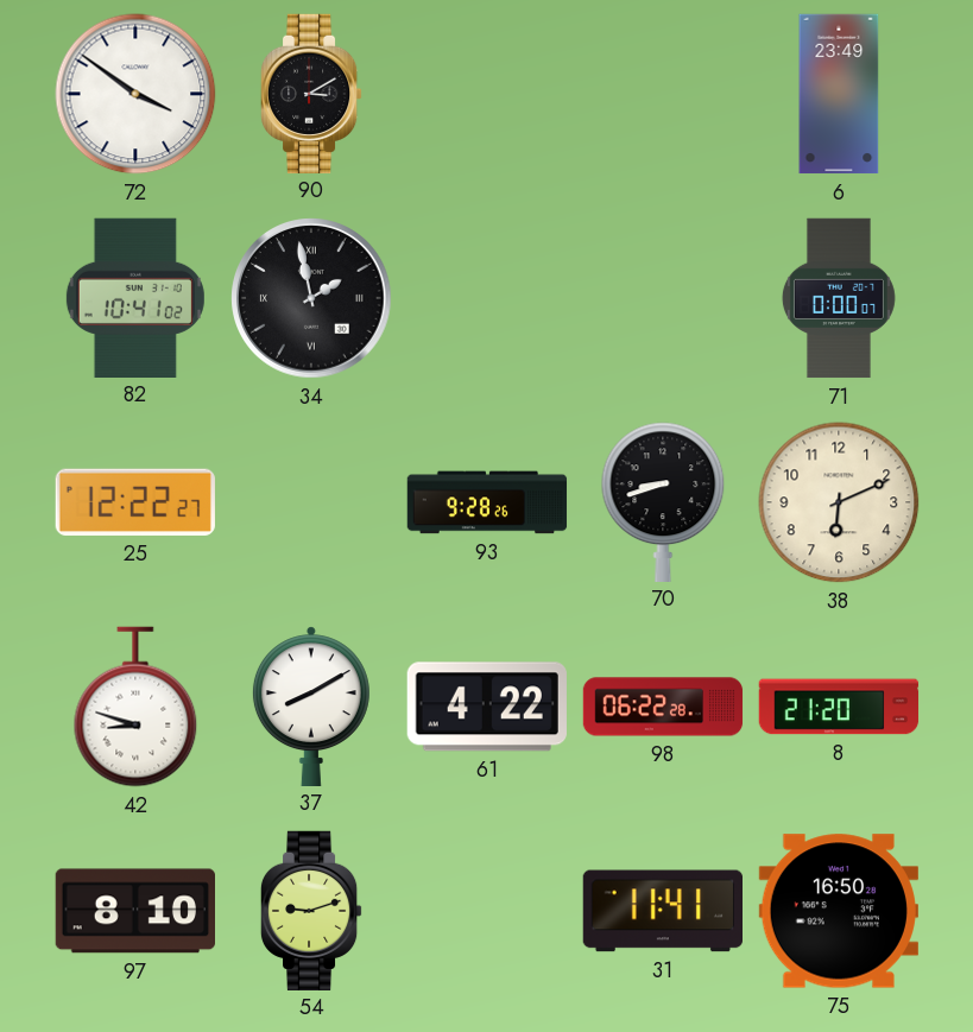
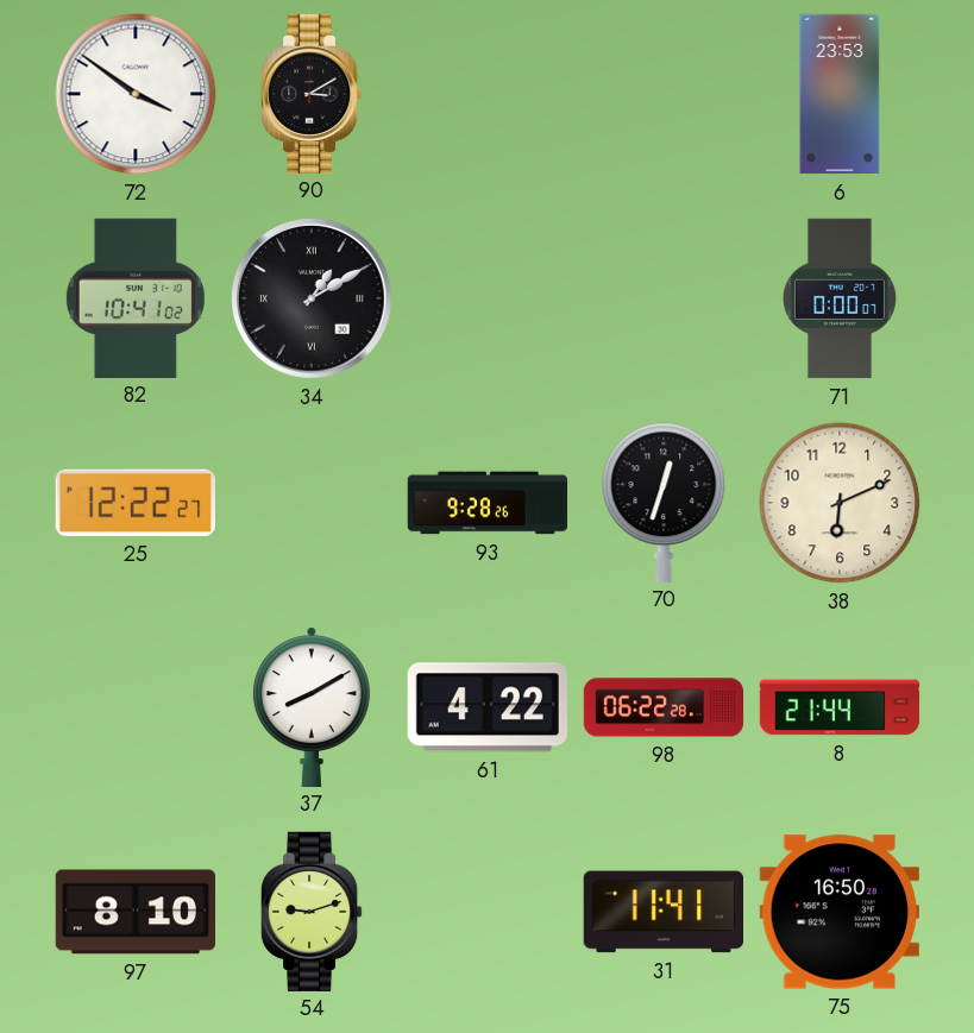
6: 23:49 -> 23:53
34: 1:58 -> 1:10
70: 8:42 -> 12:33
42: 8:48 -> none
8: 21:20 -> 21:44
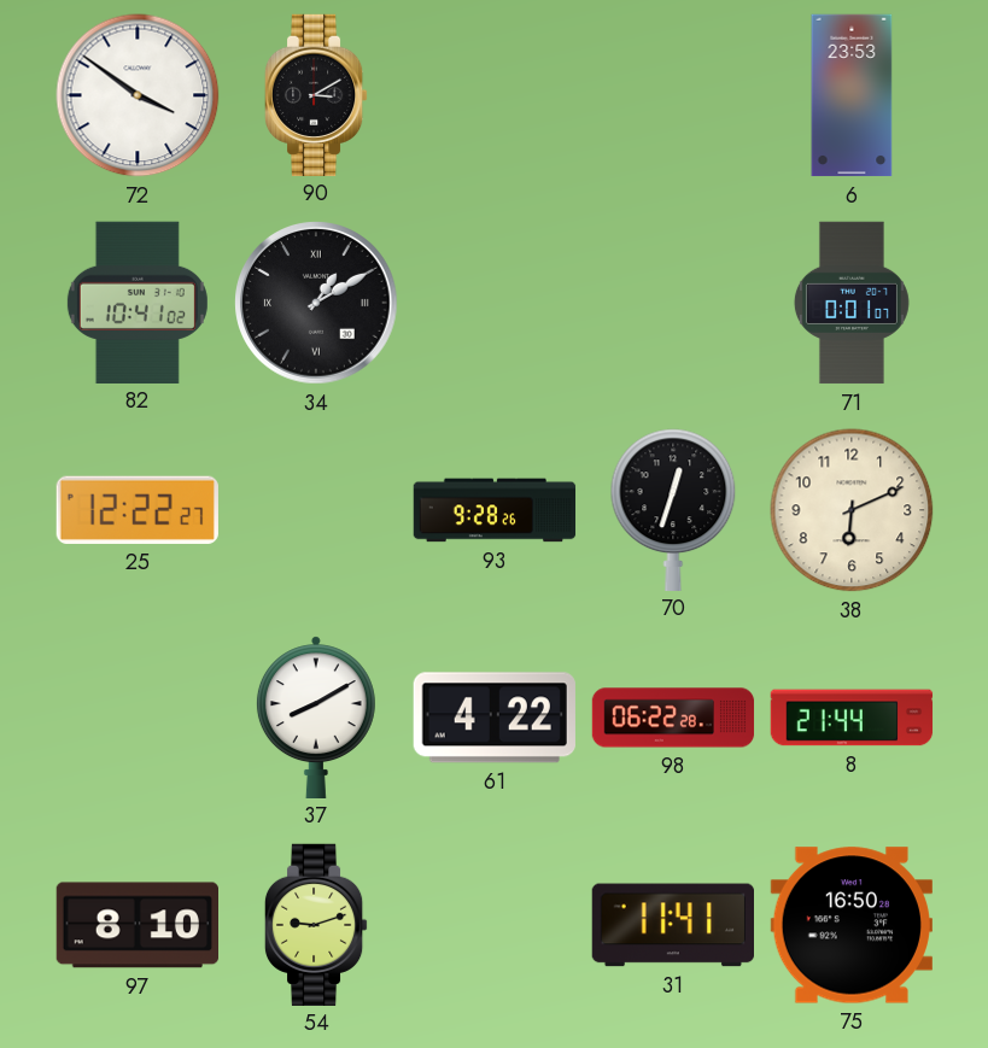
71: 0:00 -> 0:01
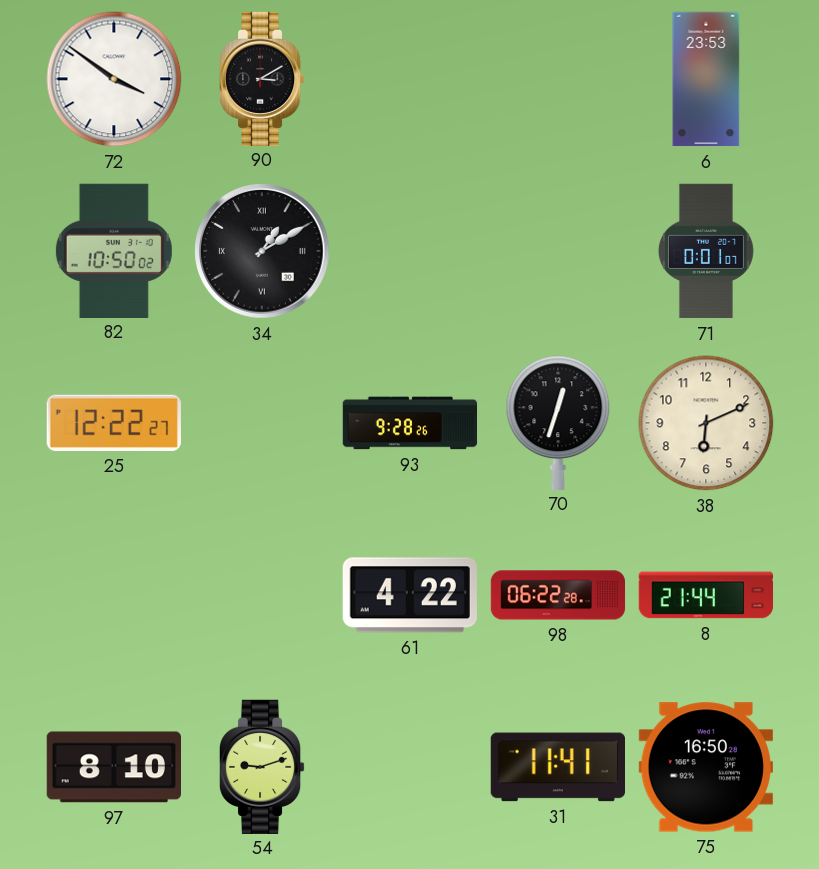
82: 10:41 -> 10:50
37: 8:10 -> none
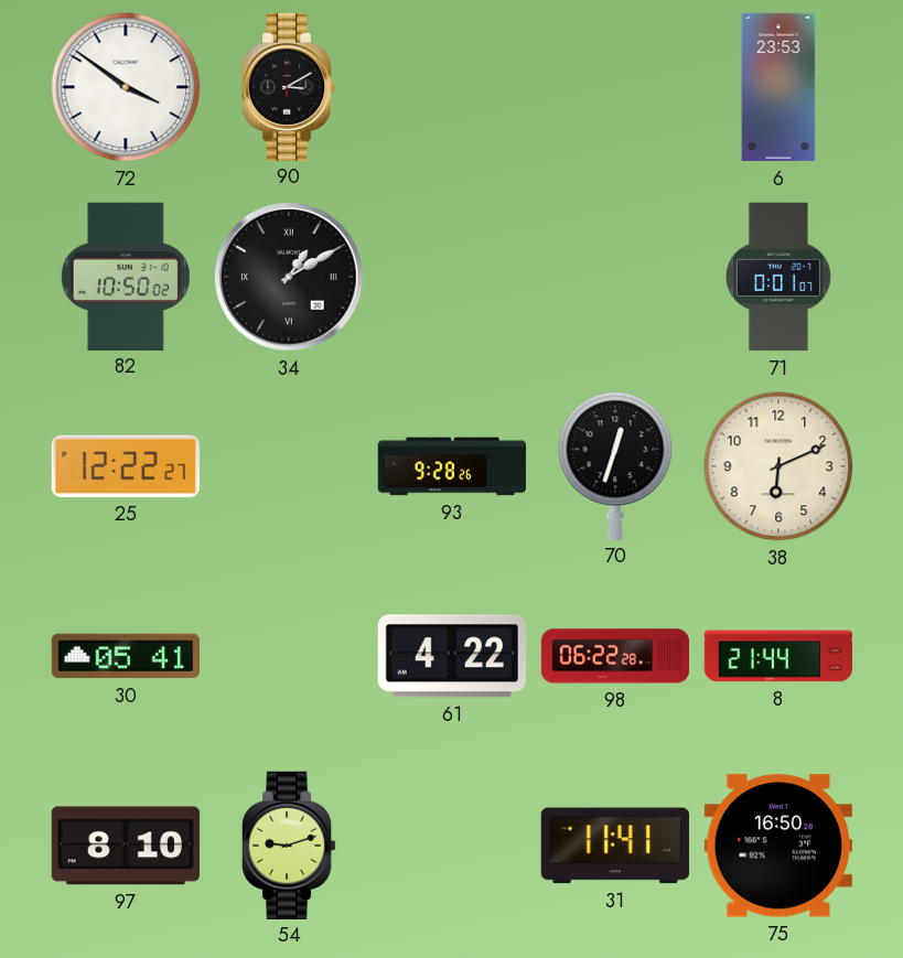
30: none -> 05:41
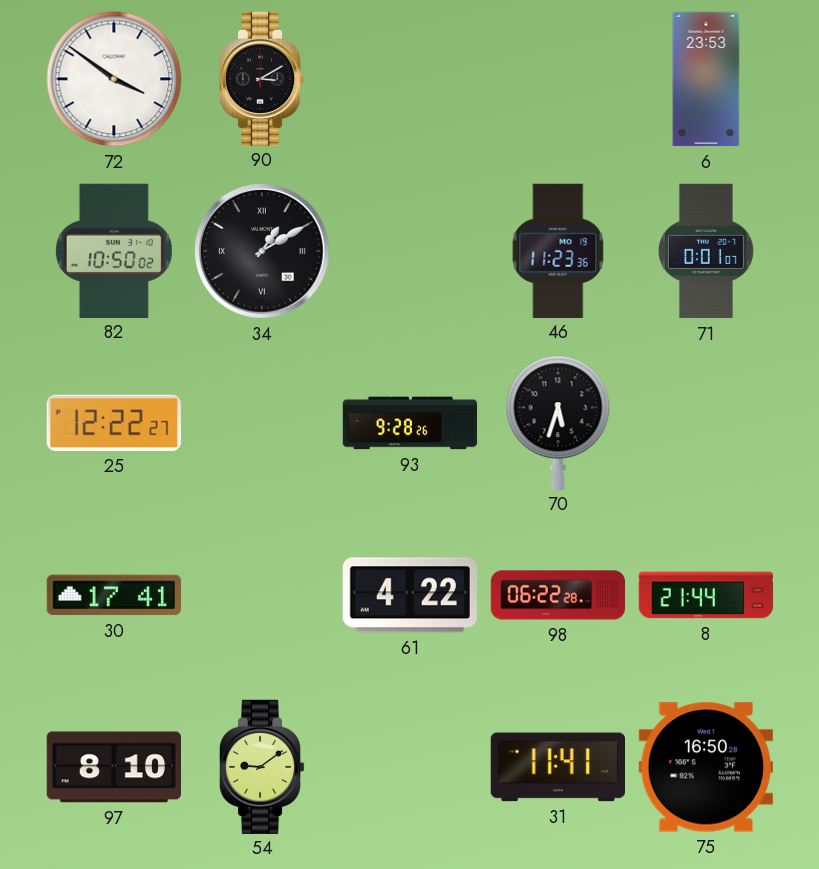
46: none -> 11:23
70: 12:33 -> 5:33
38: 6:11 -> none
30: 05:41 -> 17:41
54: 9:12 -> 9:09
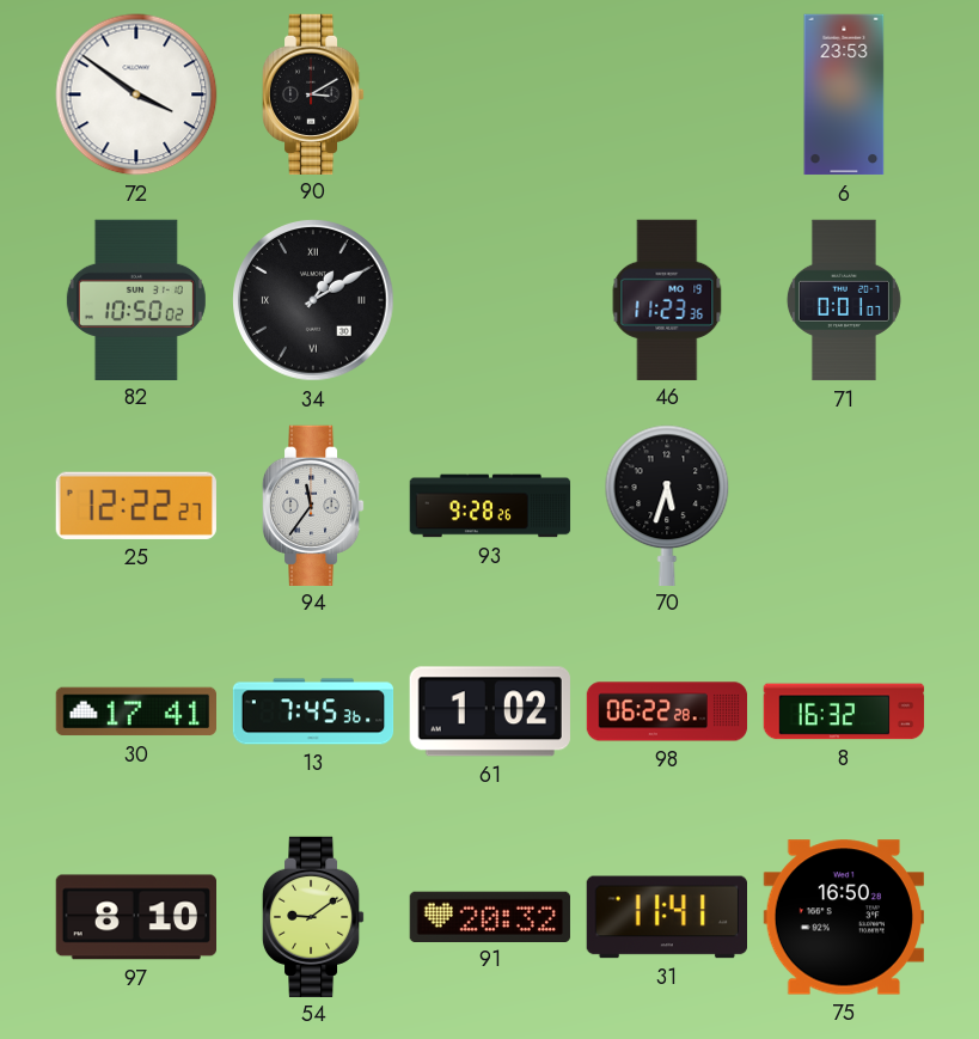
94: none -> 11:36
13: none -> 7:45
61: 4:22 -> 1:02
8: 21:44 -> 16:32
91: none -> 20:32
